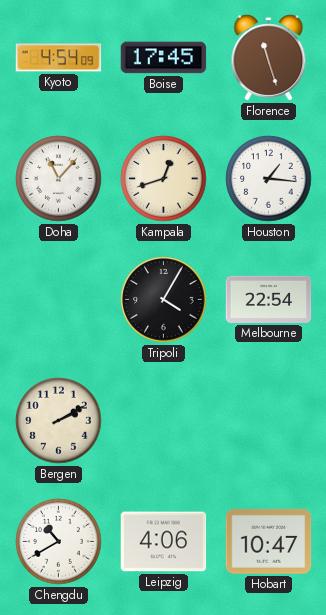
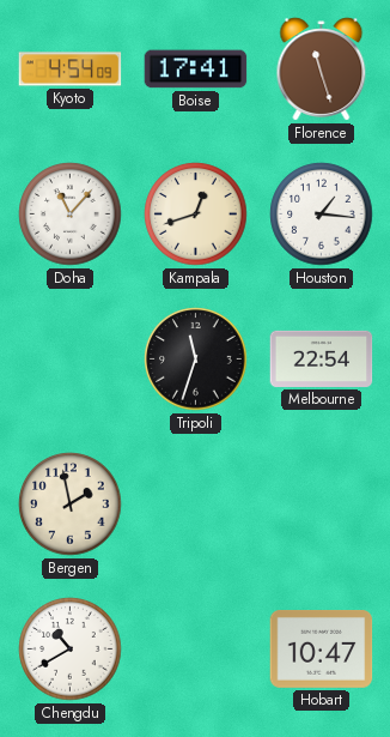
Boise: 17:45 -> 17:41
Tripoli: 4:05 -> 11:33
Bergen: 2:10 -> 1:58
Leipzig: 4:06 -> none
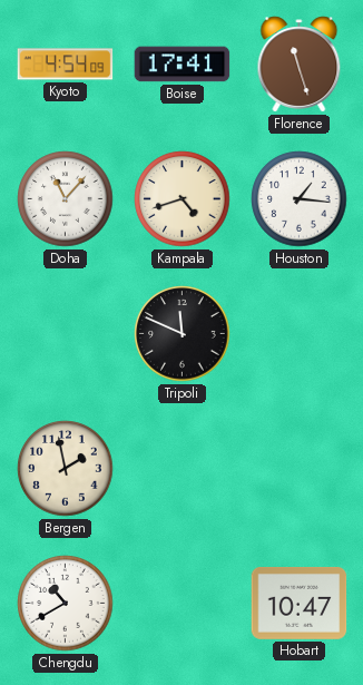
Kampala: 12:42 -> 4:42
Tripoli: 11:33 -> 11:49
Melbourne: 22:54 -> none
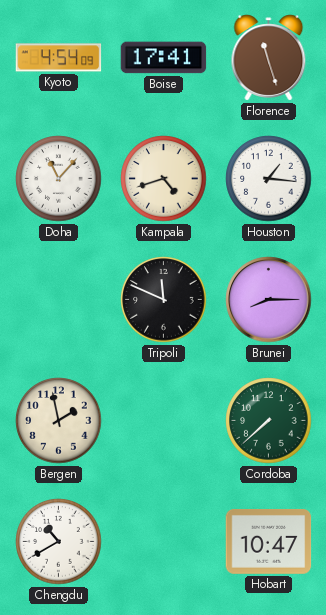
Brunei: none -> 8:15
Cordoba: none -> 7:38
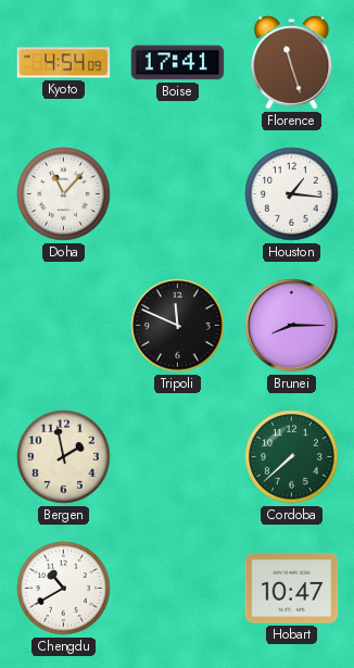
Kampala: 4:42 -> none
